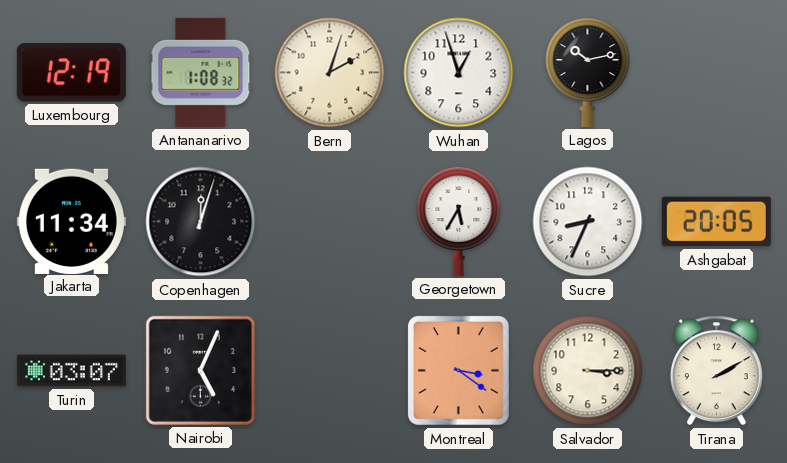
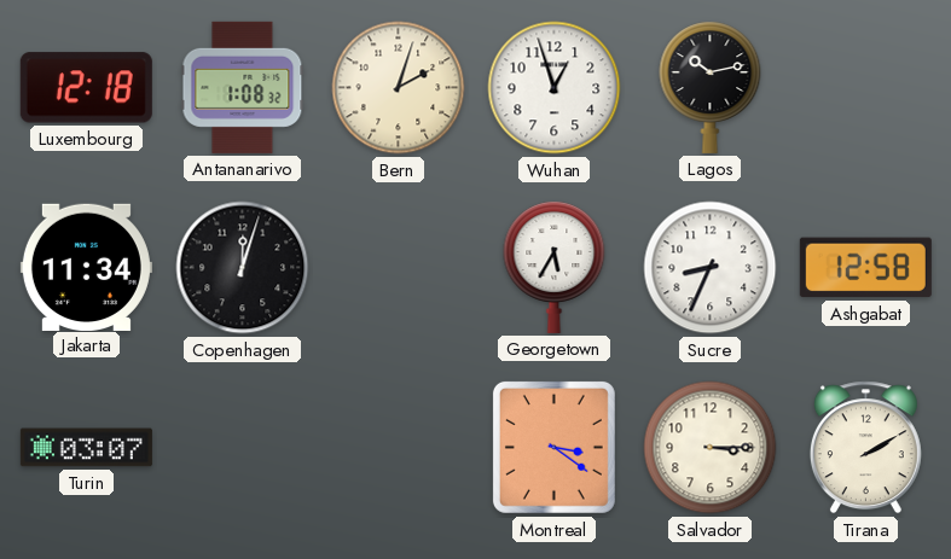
Luxembourg: 12:19 -> 12:18
Ashgabat: 20:05 -> 12:58
Nairobi: 5:04 -> none
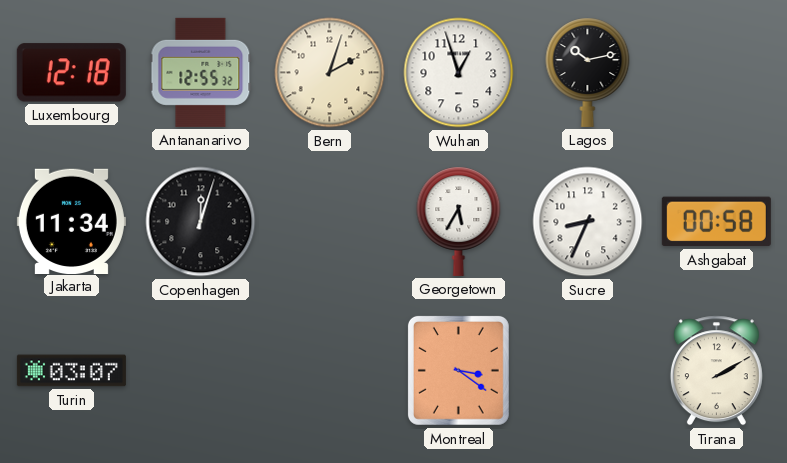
Antananarivo: 1:08 -> 12:55
Ashgabat: 12:58 -> 00:58
Salvador: 3:15 -> none
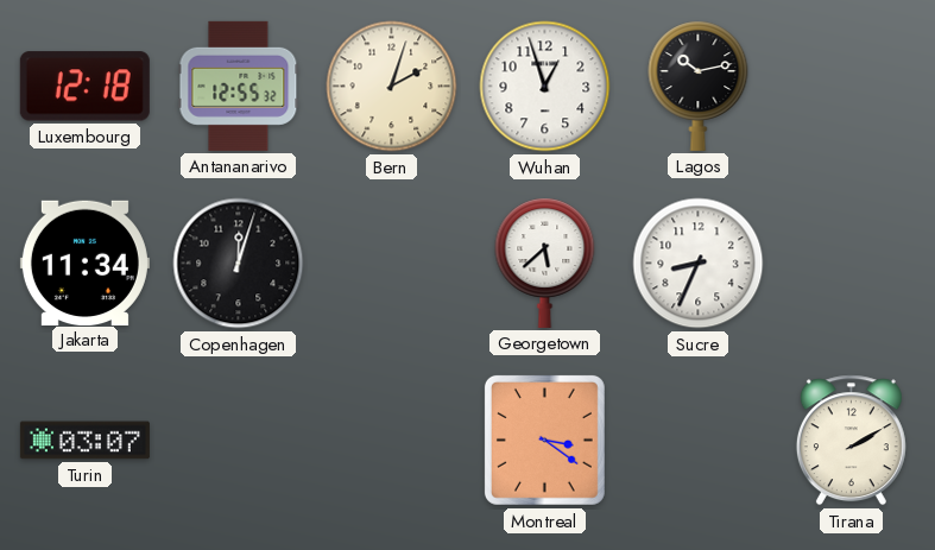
Georgetown: 5:35 -> 5:38
Ashgabat: 00:58 -> none
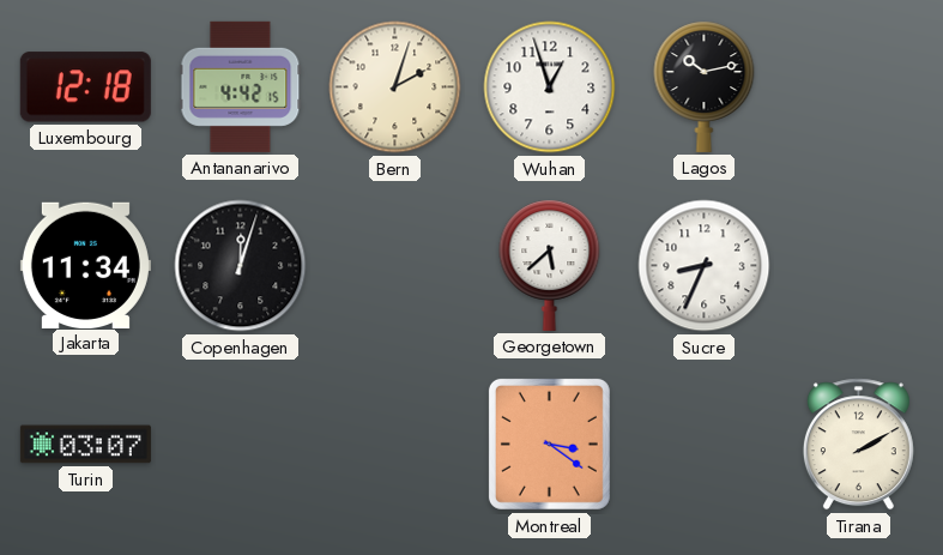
Antananarivo: 12:55 -> 4:42
